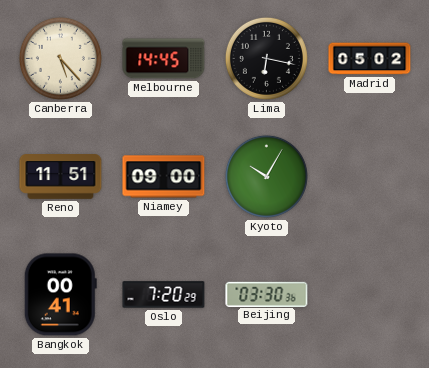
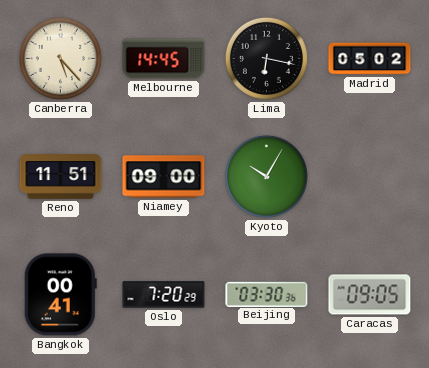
Caracas: none -> 09:05
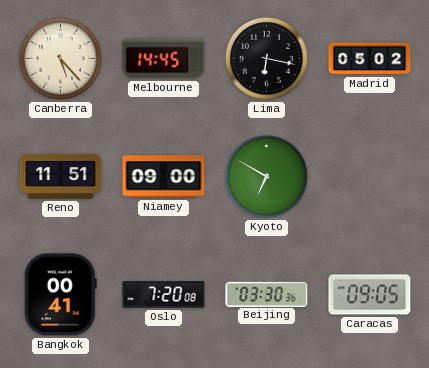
Kyoto: 10:05 -> 6:50
Oslo: 7:20:29 -> 7:20:08
